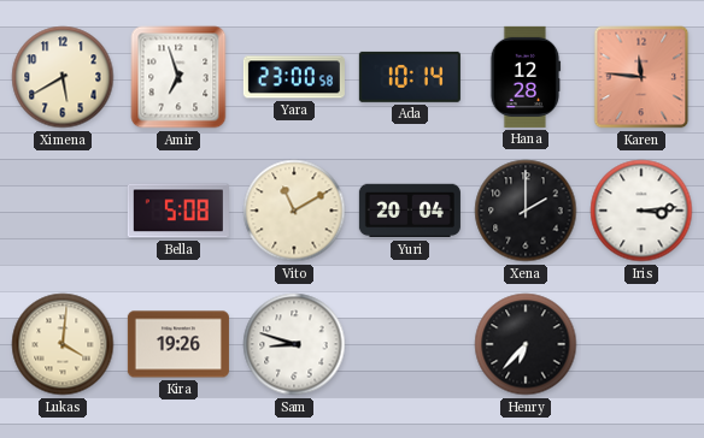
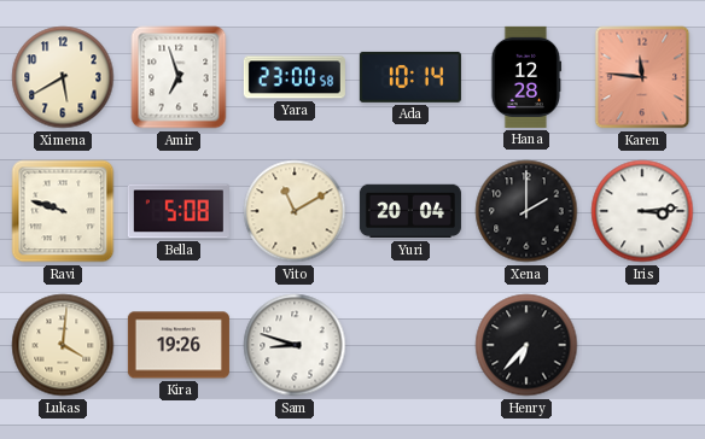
Ravi: none -> 9:48
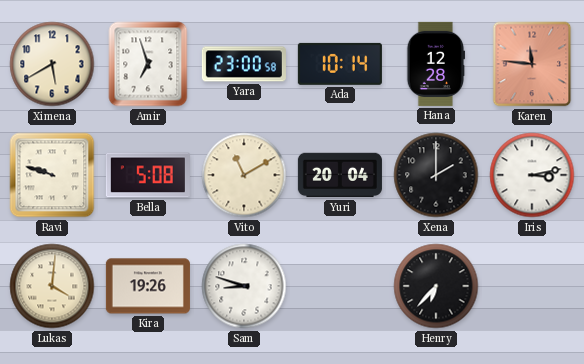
Iris: 3:14 -> 3:13
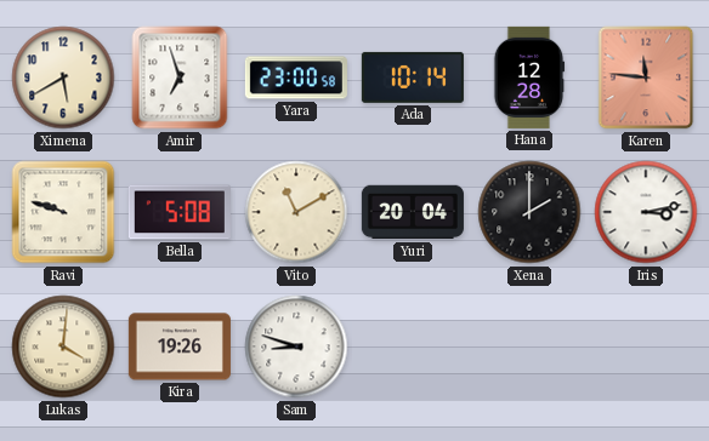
Henry: 6:37 -> none
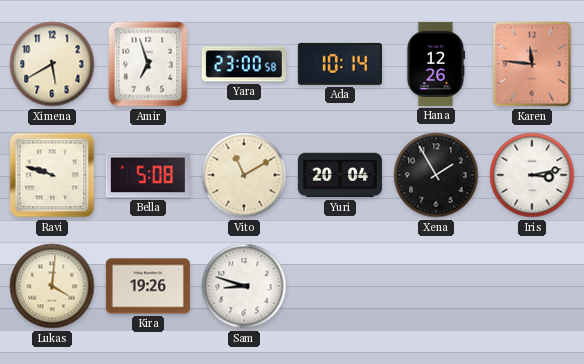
Hana: 12:28 -> 12:26
Xena: 2:00 -> 1:55
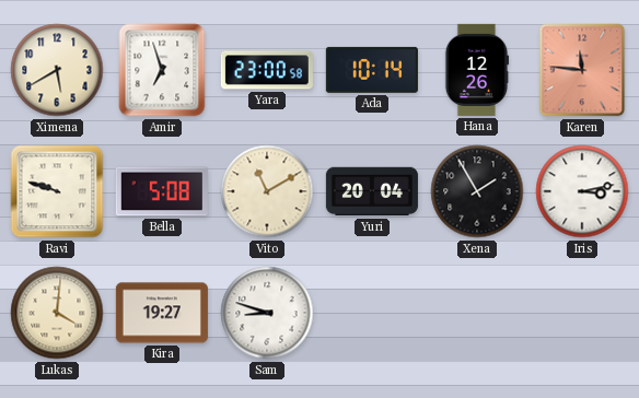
Kira: 19:26 -> 19:27
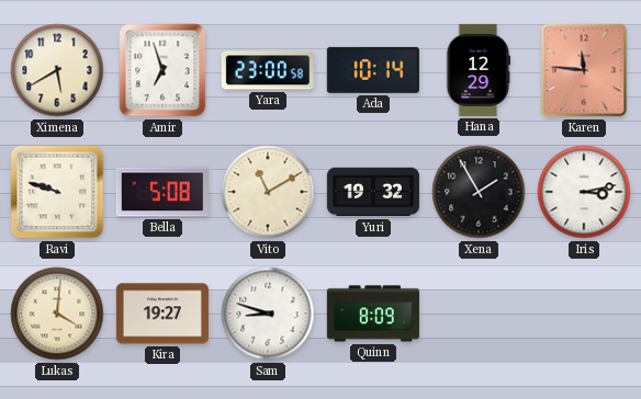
Hana: 12:26 -> 12:29
Yuri: 20:04 -> 19:32
Quinn: none -> 8:09
